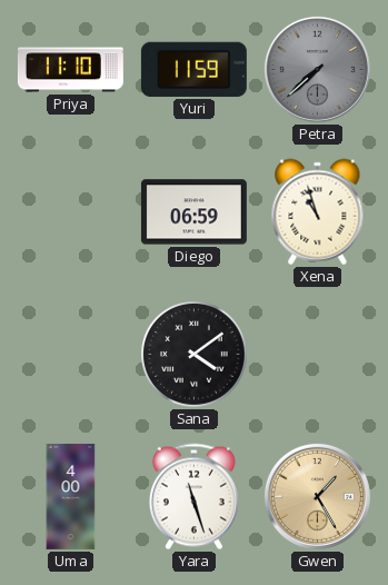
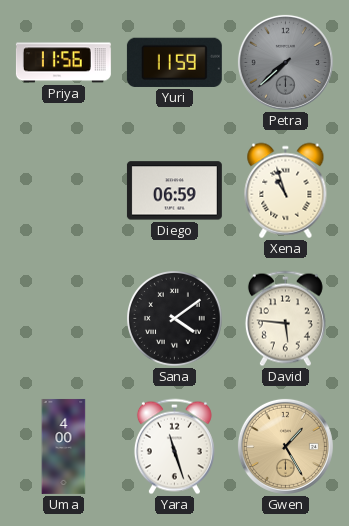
Priya: 11:10 -> 11:56
David: none -> 5:46
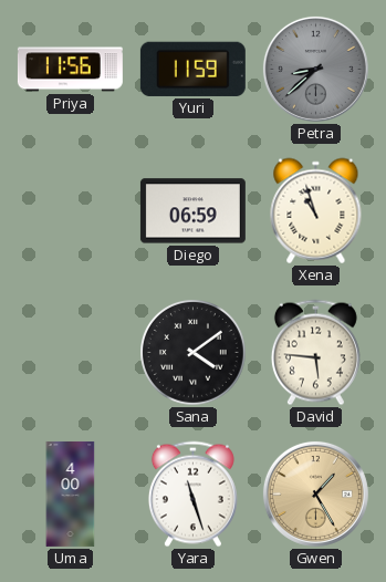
Petra: 7:38 -> 8:38
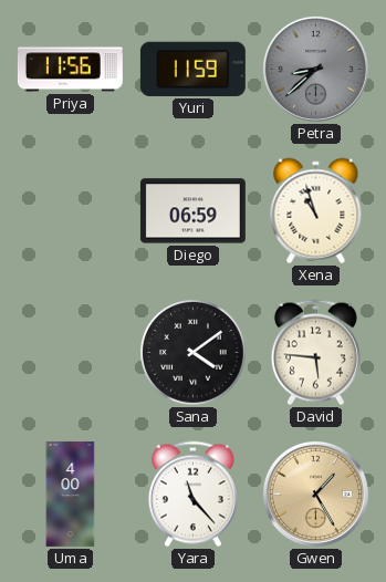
Yara: 11:27 -> 11:23
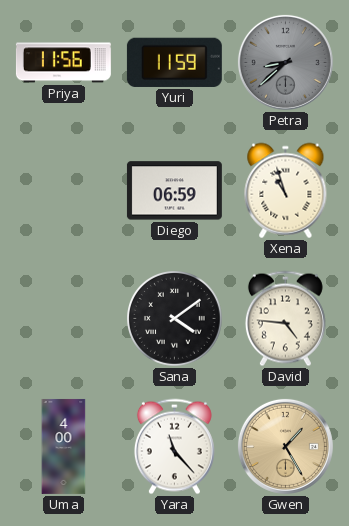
David: 5:46 -> 4:46
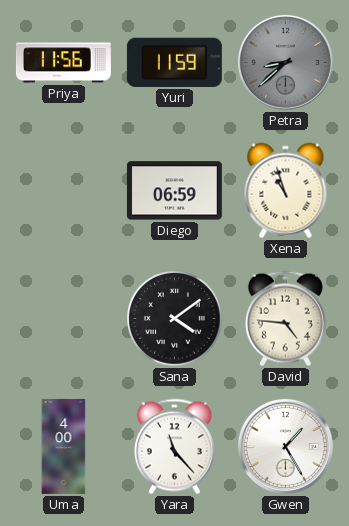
Gwen dial: champagne -> white
